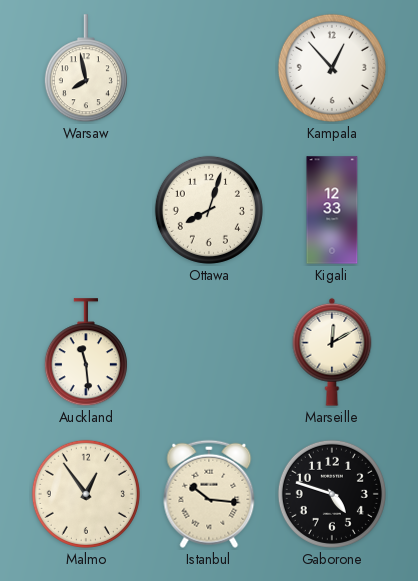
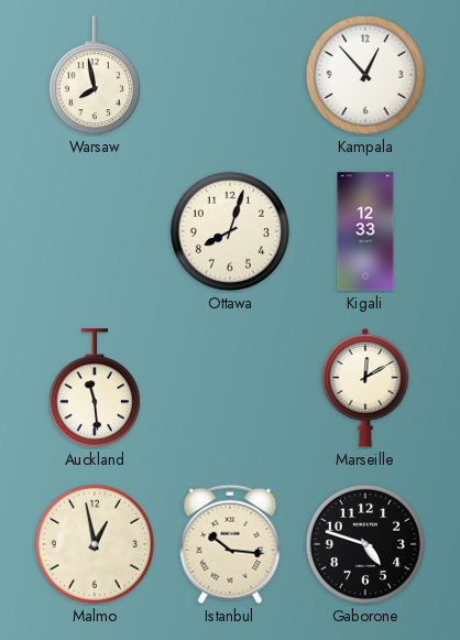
Malmo: 12:54 -> 12:58
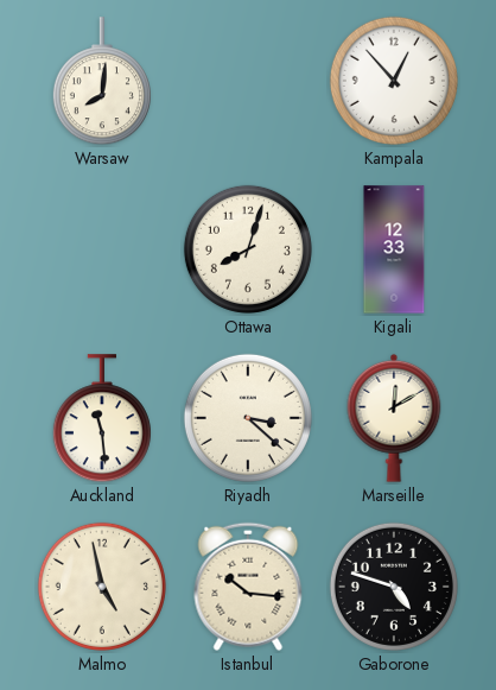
Warsaw: 7:58 -> 8:01
Riyadh: none -> 3:22
Malmo: 12:58 -> 4:58
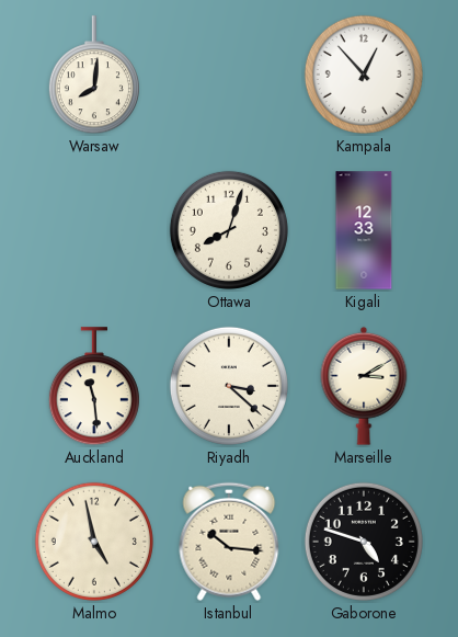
Marseille: 12:10 -> 3:10
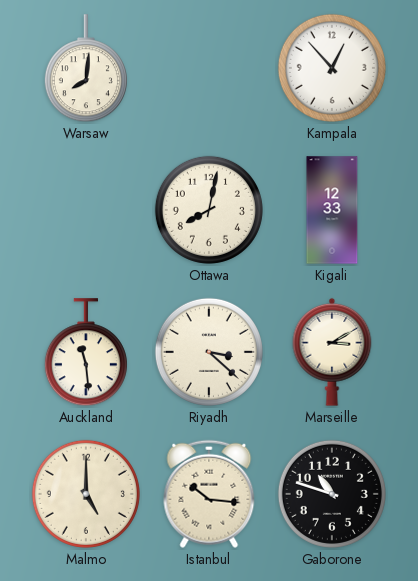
Ottawa: 8:03 -> 8:02
Malmo: 4:58 -> 5:00
Gaborone: 4:48 -> 10:48
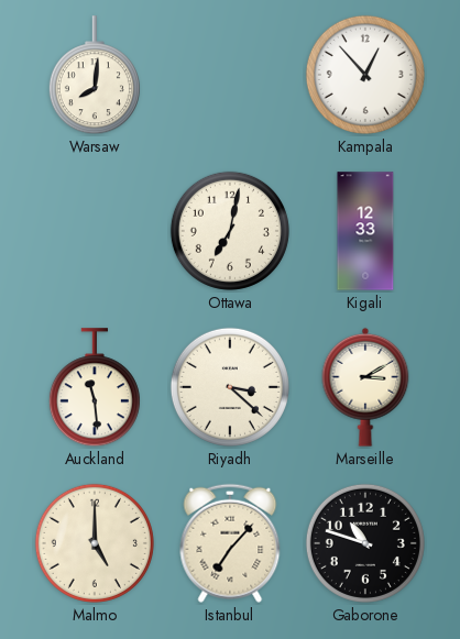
Ottawa: 8:02 -> 7:02
Istanbul: 10:16 -> 7:07
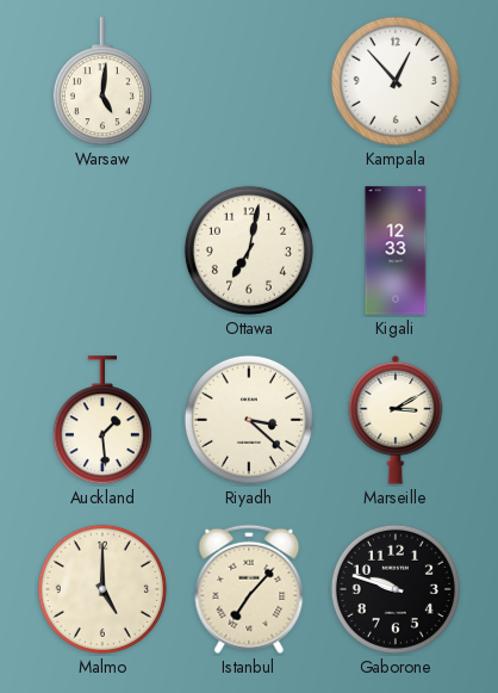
Warsaw: 8:01 -> 5:01
Auckland: 11:29 -> 1:29
Gaborone: 10:48 -> 9:48
